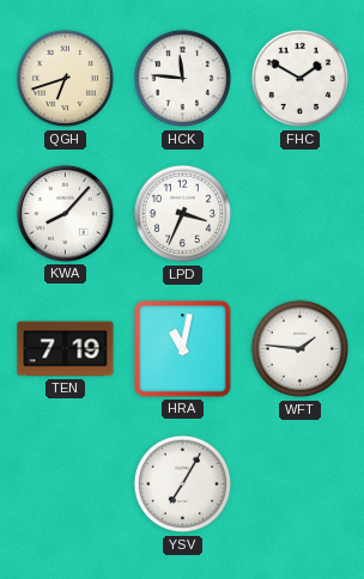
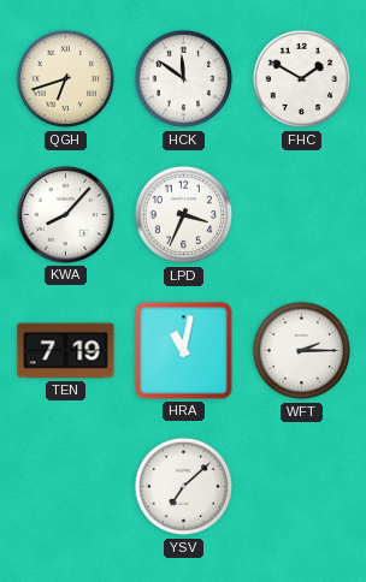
HCK: 11:46 -> 11:51
WFT: 1:46 -> 2:15
YSV: 7:05 -> 7:08
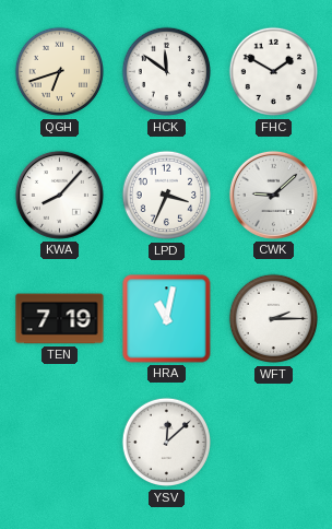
CWK: none -> 9:08
YSV: 7:08 -> 12:08
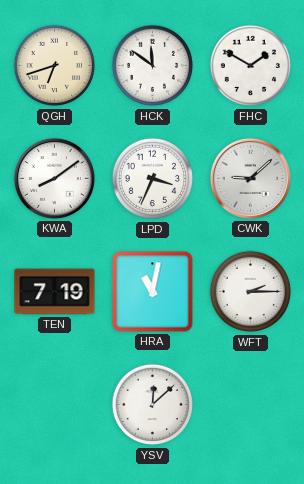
KWA: 8:07 -> 8:09
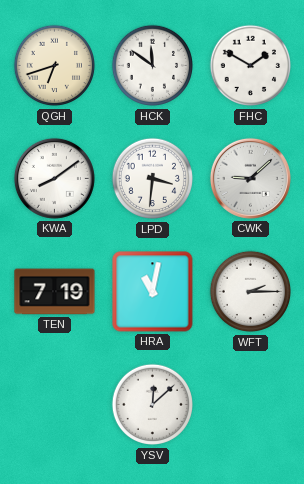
LPD: 3:34 -> 3:31
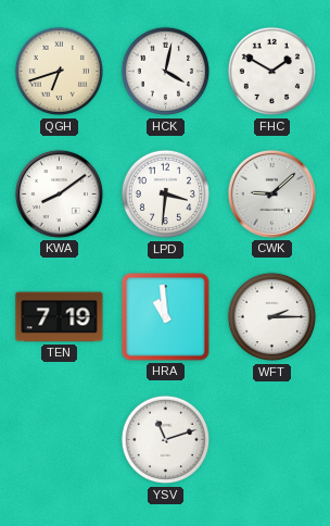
HCK: 11:51 -> 4:02
HRA: 11:02 -> 10:59
YSV: 12:08 -> 11:12
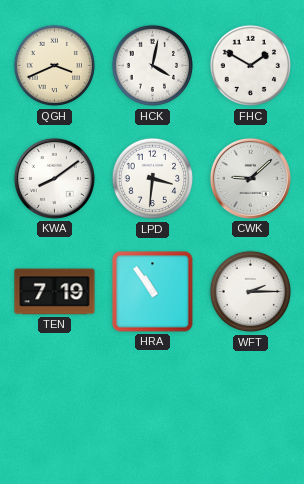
QGH: 6:42 -> 3:41
HRA: 10:59 -> 10:54
YSV: 11:12 -> none
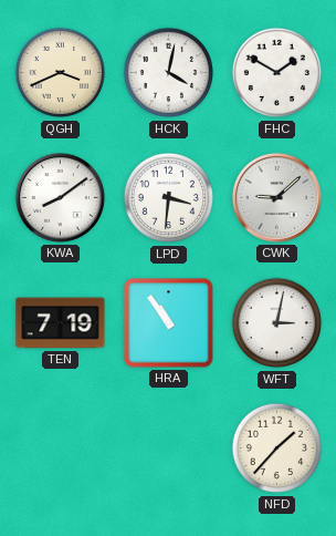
WFT: 2:15 -> 3:02
NFD: none -> 1:37
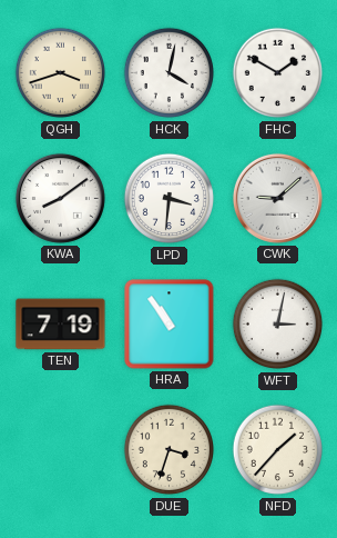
QGH: 3:41 -> 3:42
DUE: none -> 3:33
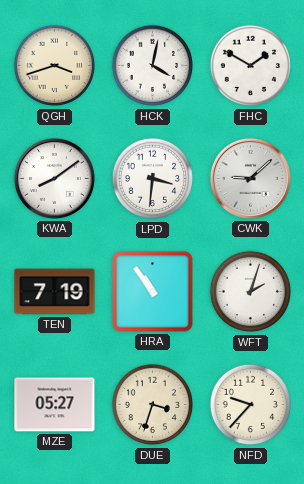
WFT: 3:02 -> 2:03
MZE: none -> 05:27
NFD: 1:37 -> 9:37
